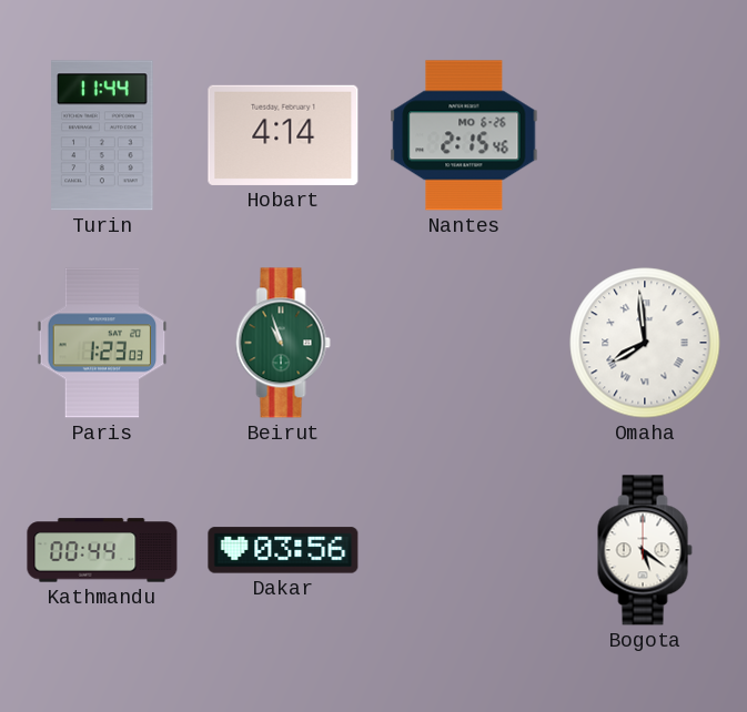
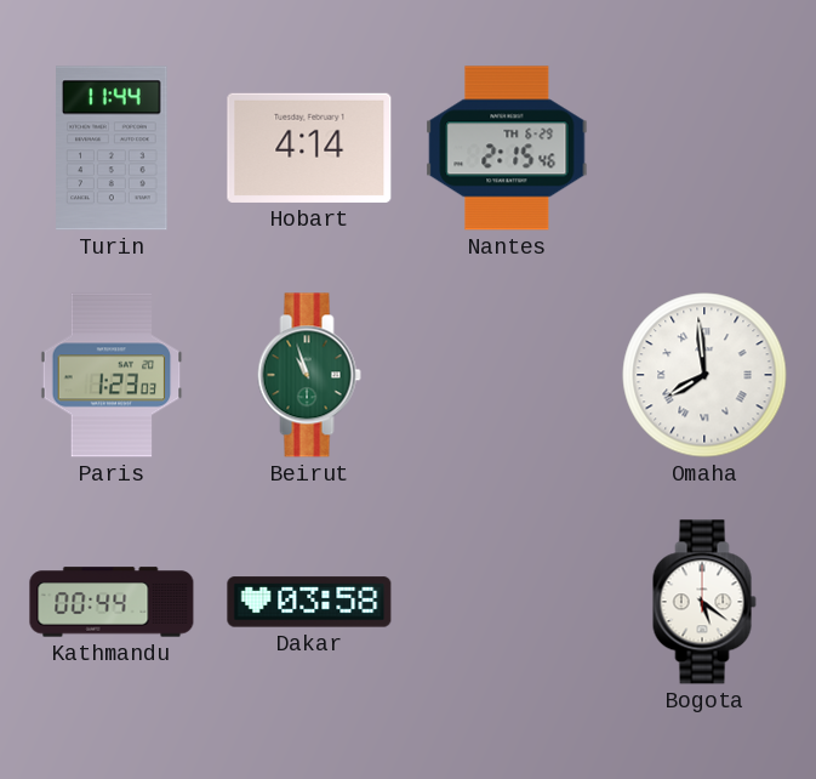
Nantes date: MO 6-26 -> TH 6-29
Dakar: 03:56 -> 03:58
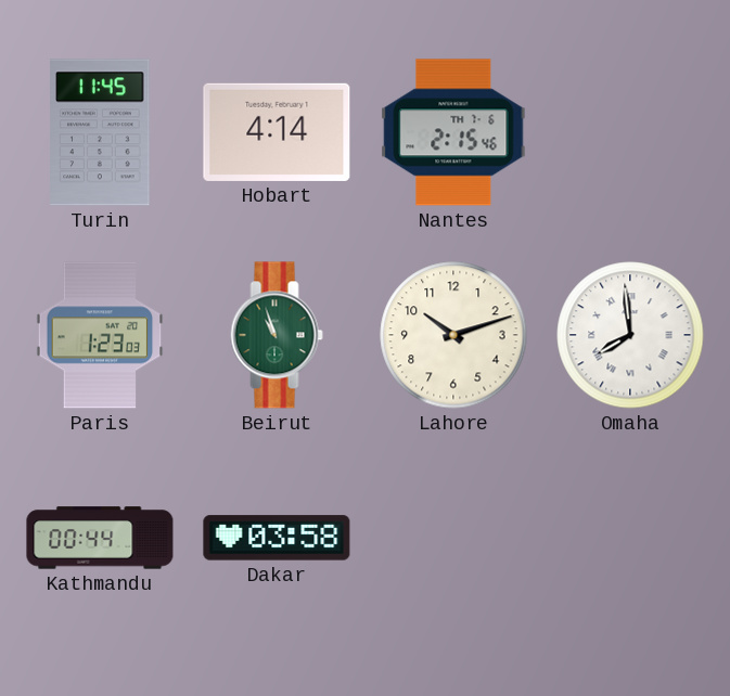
Turin: 11:44 -> 11:45
Nantes date: TH 6-29 -> TH 7-6
Lahore: none -> 10:12
Bogota: 5:21 -> none
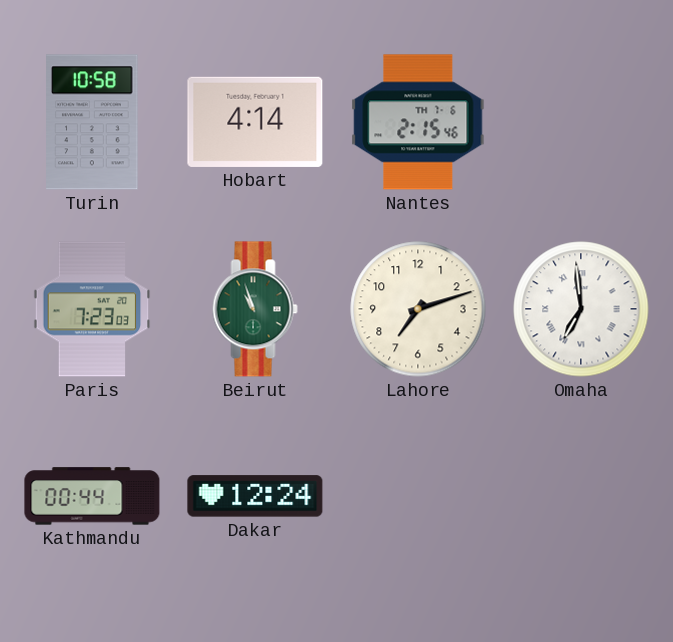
Turin: 11:45 -> 10:58
Paris: 1:23 -> 7:23
Lahore: 10:12 -> 7:12
Omaha: 7:59 -> 6:59
Dakar: 03:58 -> 12:24
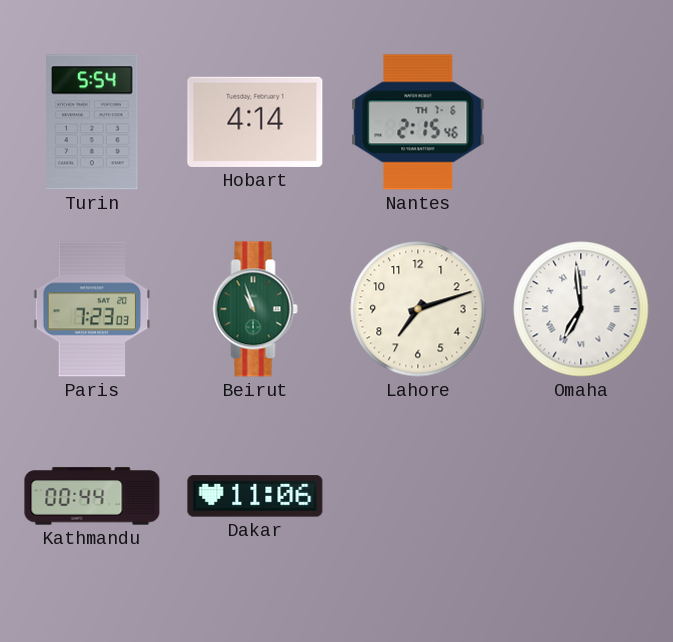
Turin: 10:58 -> 5:54
Dakar: 12:24 -> 11:06
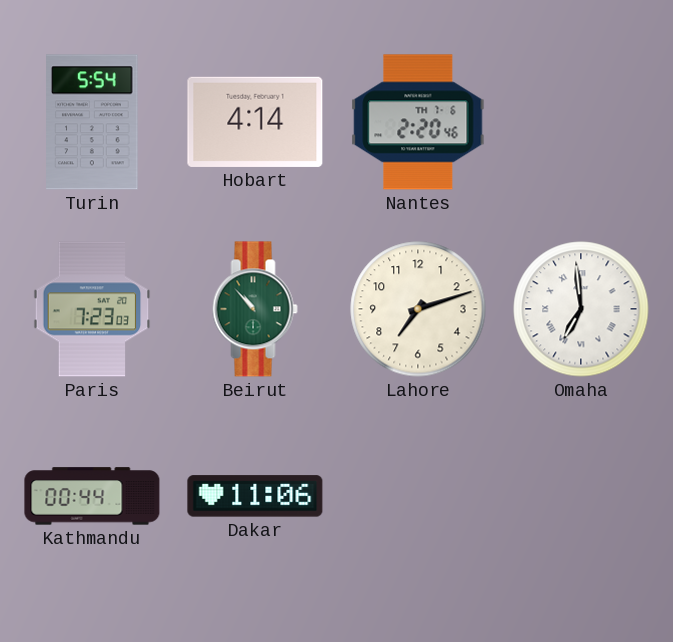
Nantes: 2:15 -> 2:20
Beirut: 10:57 -> 10:53
